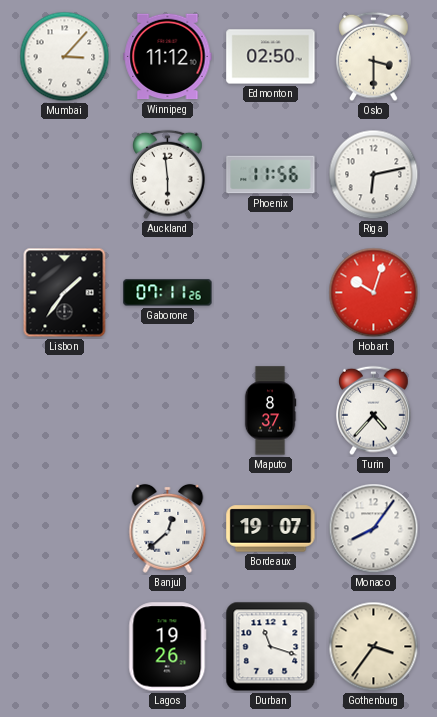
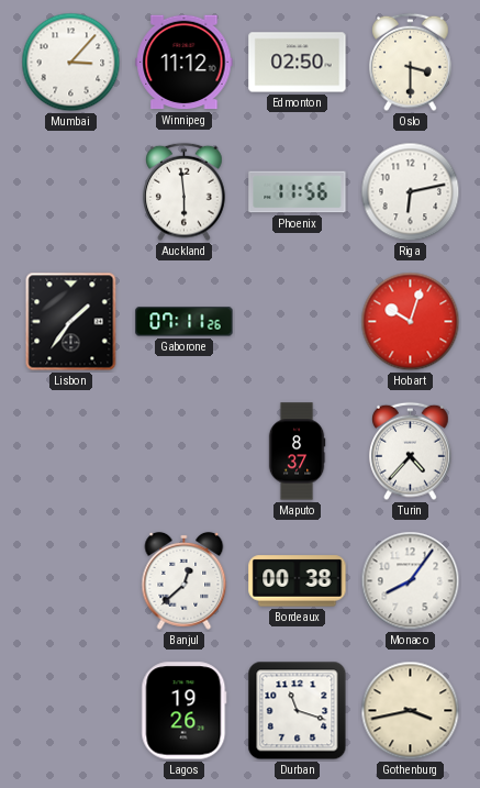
Bordeaux: 19:07 -> 00:38
Gothenburg: 3:36 -> 3:43
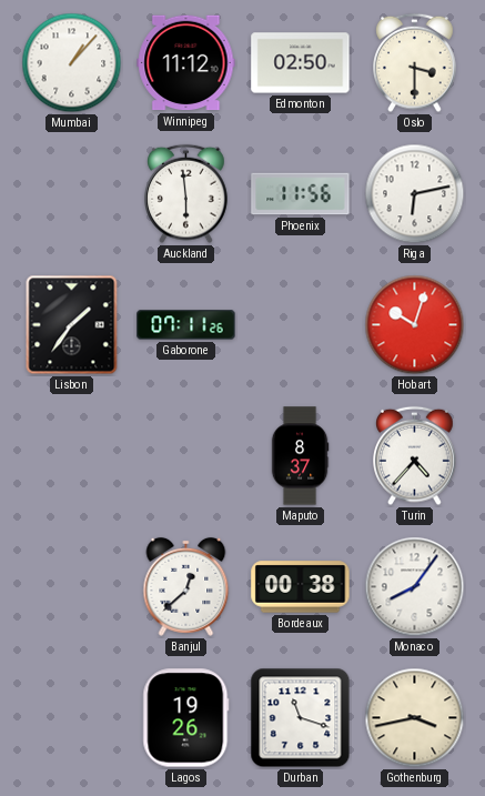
Mumbai: 3:07 -> 1:07
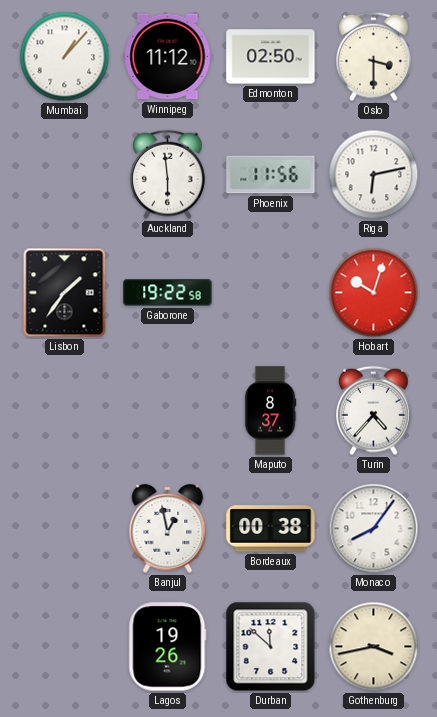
Gaborone: 07:11 -> 19:22
Banjul: 12:38 -> 12:58
Durban: 11:18 -> 11:52
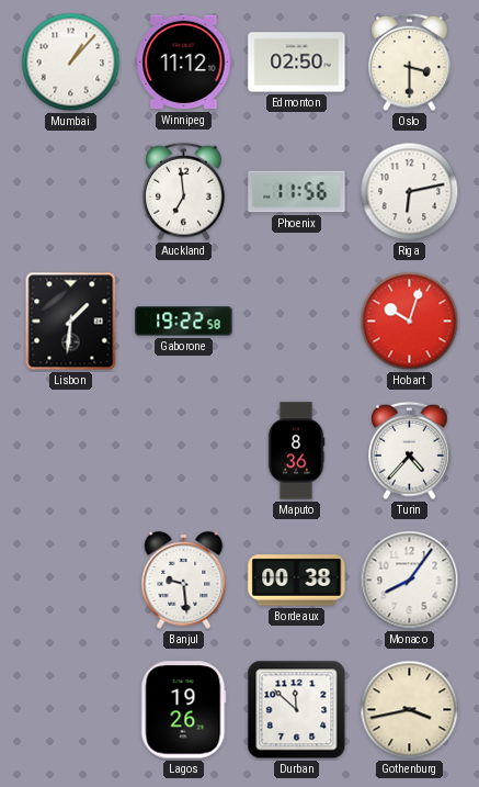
Auckland: 5:59 -> 6:59
Lisbon: 1:36 -> 1:31
Maputo: 8:37 -> 8:36
Banjul: 12:58 -> 9:29
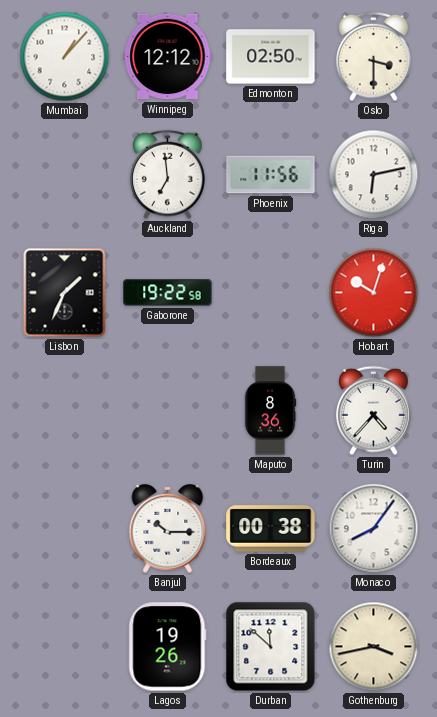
Winnipeg: 11:12 -> 12:12
Lisbon: 1:31 -> 1:34
Banjul: 9:29 -> 10:15
